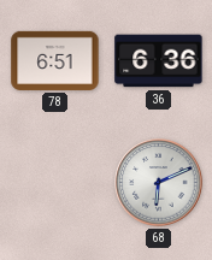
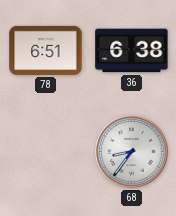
36: 6:36 -> 6:38
68: 6:11 -> 8:36
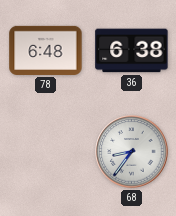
78: 6:51 -> 6:48
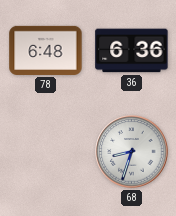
36: 6:38 -> 6:36
68: 8:36 -> 8:33
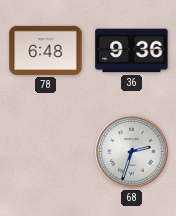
36: 6:36 -> 9:36
68: 8:33 -> 2:33
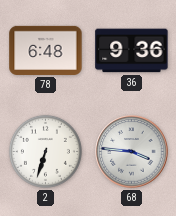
2: none -> 6:33
68: 2:33 -> 3:46
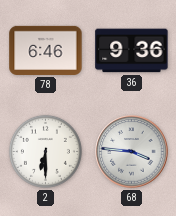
78: 6:48 -> 6:46
2: 6:33 -> 6:30
